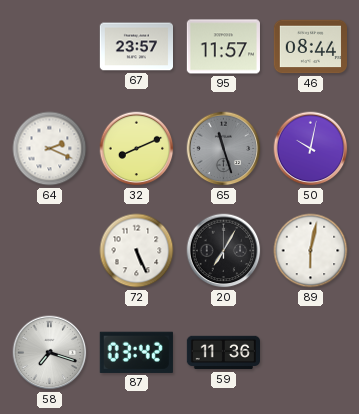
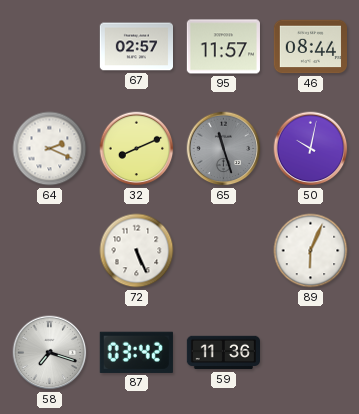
67: 23:57 -> 02:57
20: 7:05 -> none
89: 6:02 -> 6:04
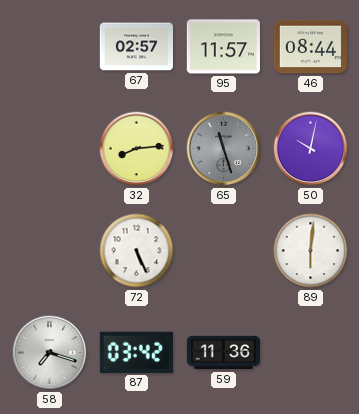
64: 2:19 -> none
32: 8:11 -> 8:14
89: 6:04 -> 6:01
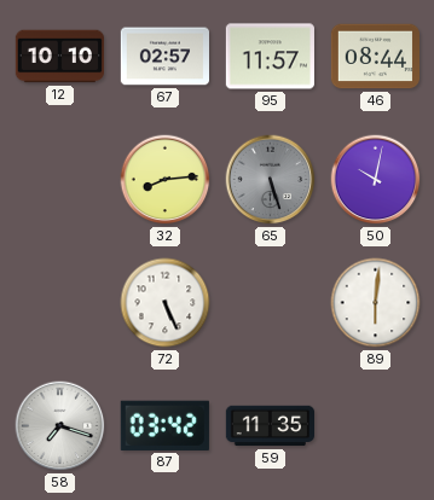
12: none -> 10:10
65: 11:27 -> 5:27
59: 11:36 -> 11:35
